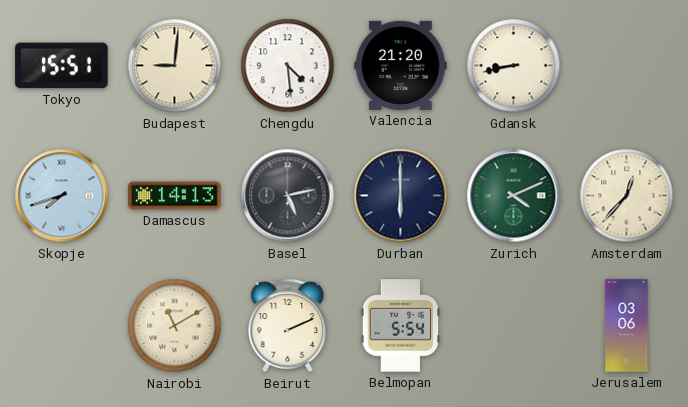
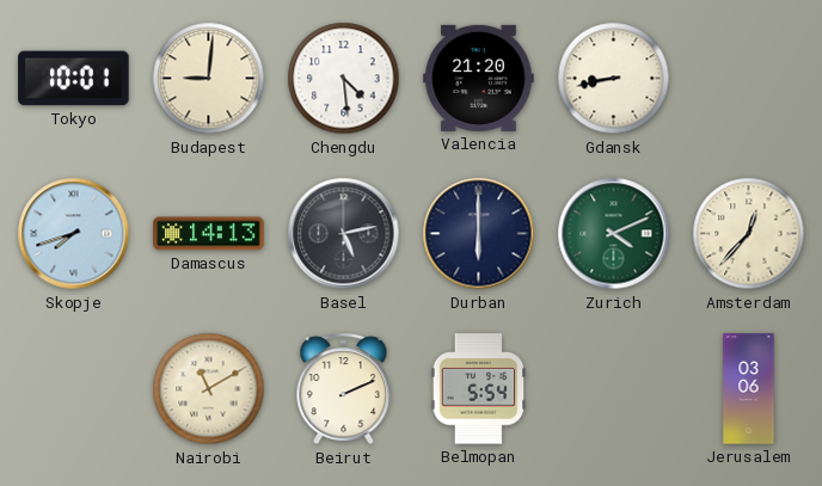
Tokyo: 15:51 -> 10:01
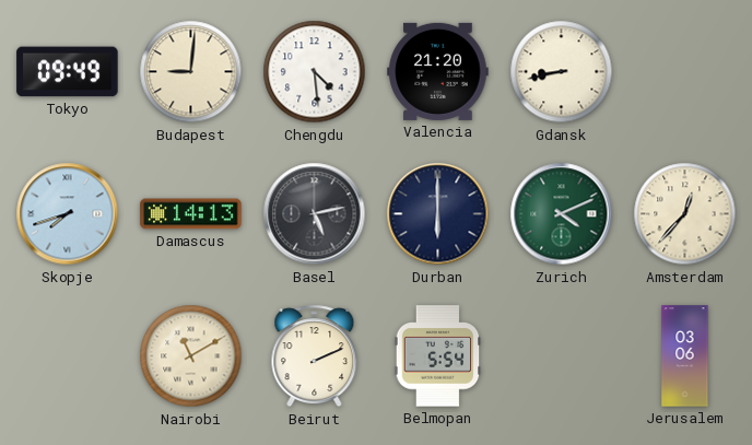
Tokyo: 10:01 -> 09:49
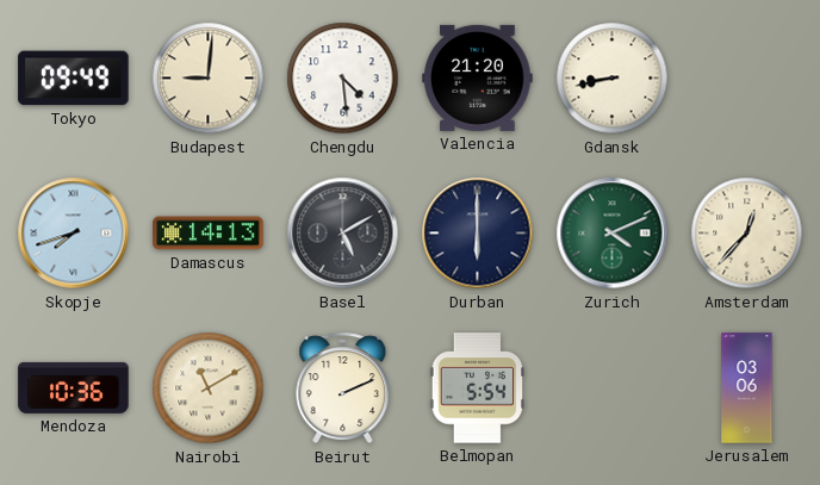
Basel: 5:13 -> 5:10
Mendoza: none -> 10:36
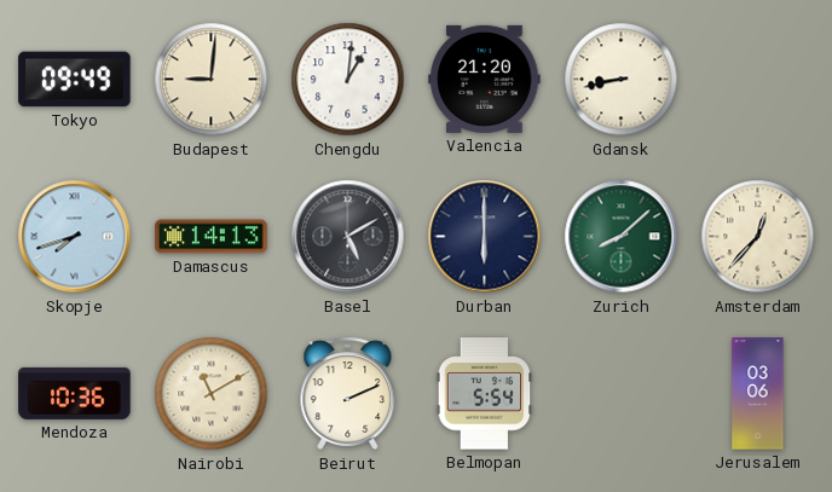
Chengdu: 4:29 -> 1:01
Zurich: 4:11 -> 8:08
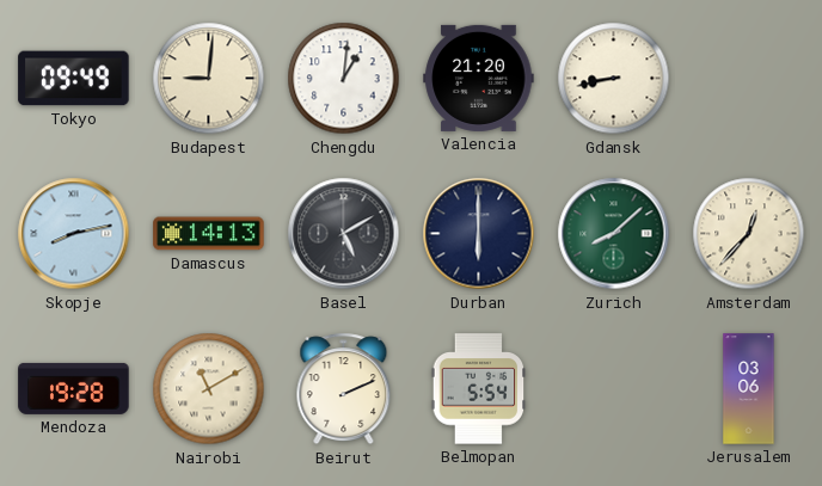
Skopje: 7:42 -> 8:13
Mendoza: 10:36 -> 19:28
